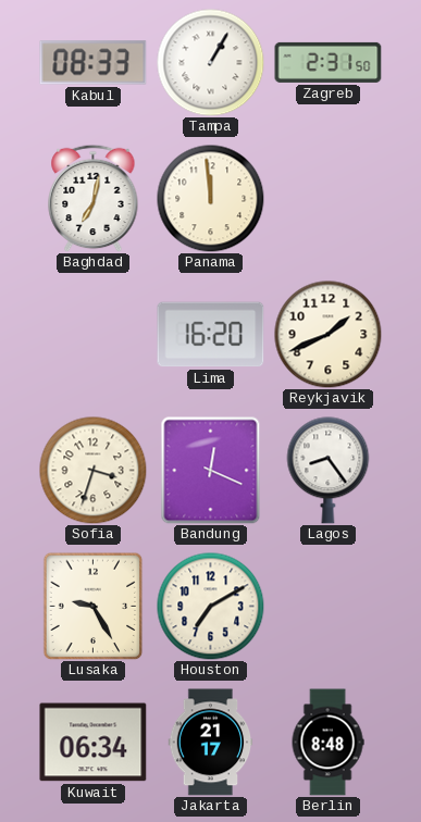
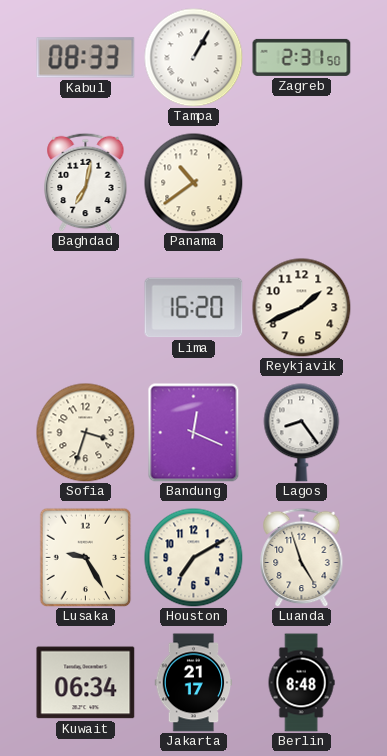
Panama: 11:59 -> 10:39
Luanda: none -> 4:57
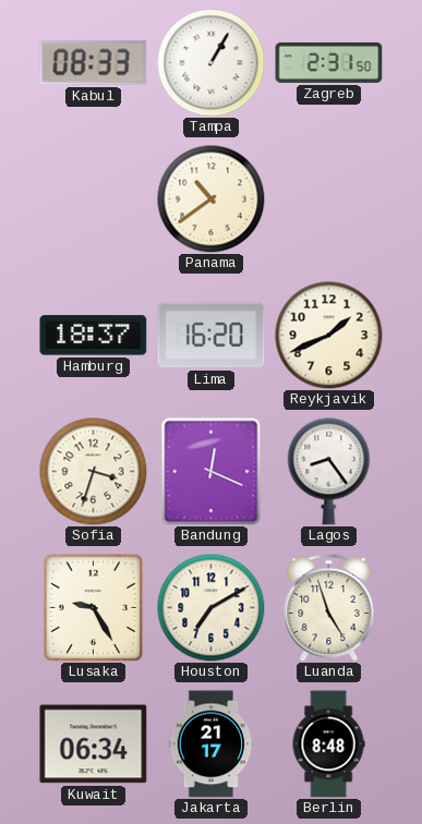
Baghdad: 7:02 -> none
Hamburg: none -> 18:37
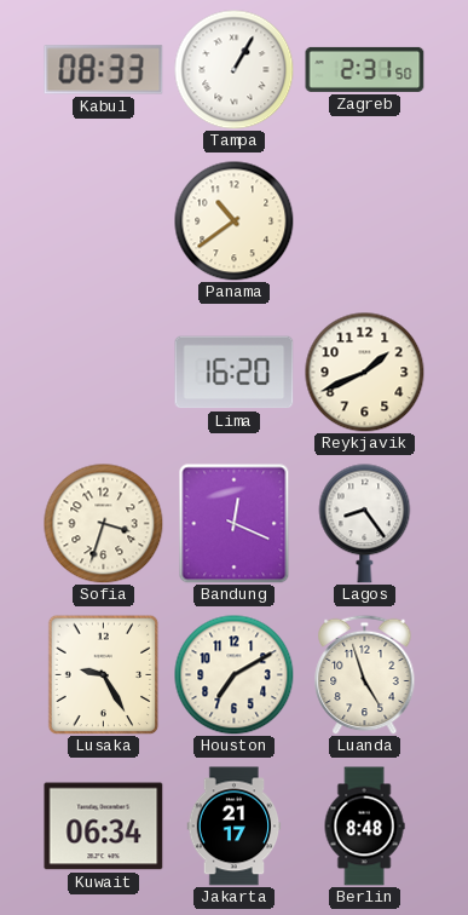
Hamburg: 18:37 -> none
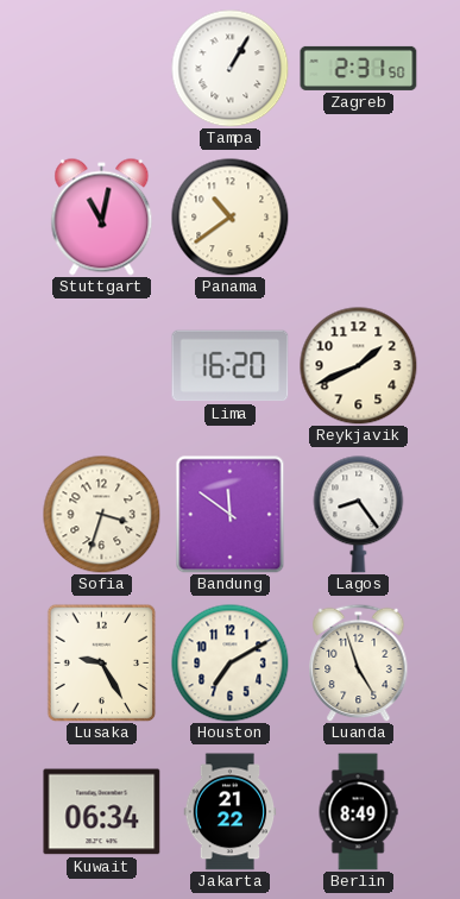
Kabul: 08:33 -> none
Stuttgart: none -> 11:02
Bandung: 12:19 -> 11:51
Jakarta: 21:17 -> 21:22
Berlin: 8:48 -> 8:49
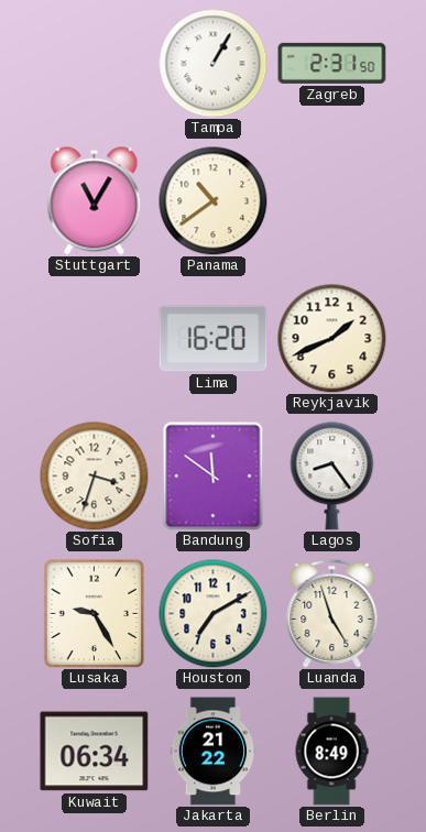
Stuttgart: 11:02 -> 11:05
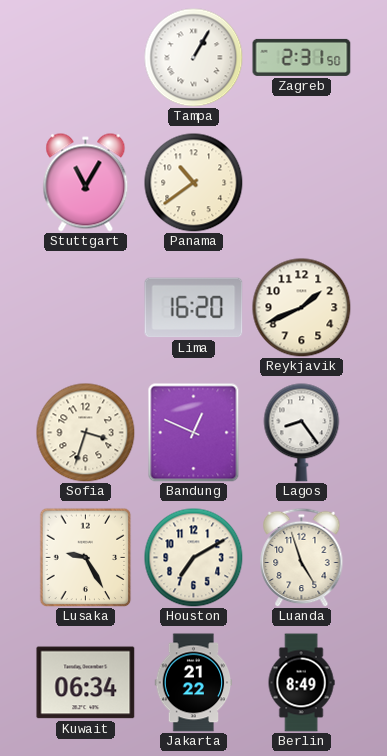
Bandung: 11:51 -> 12:49
